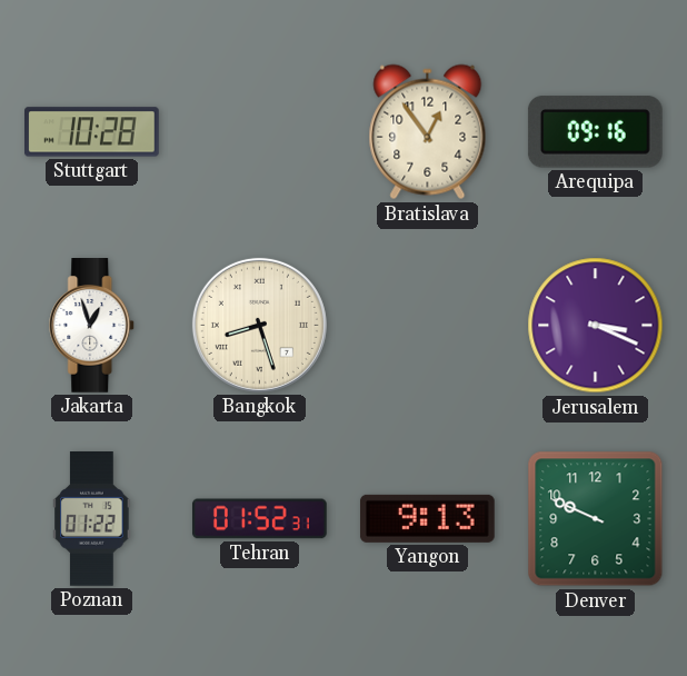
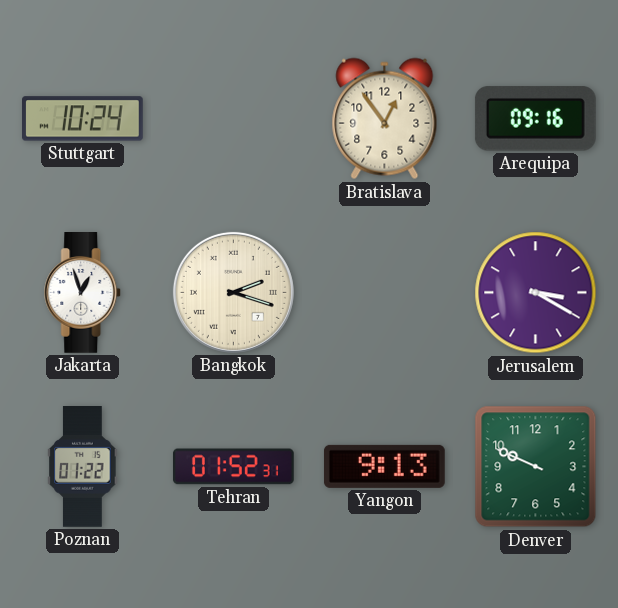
Stuttgart: 10:28 -> 10:24
Bangkok: 8:27 -> 2:18
Jerusalem: 3:19 -> 3:20
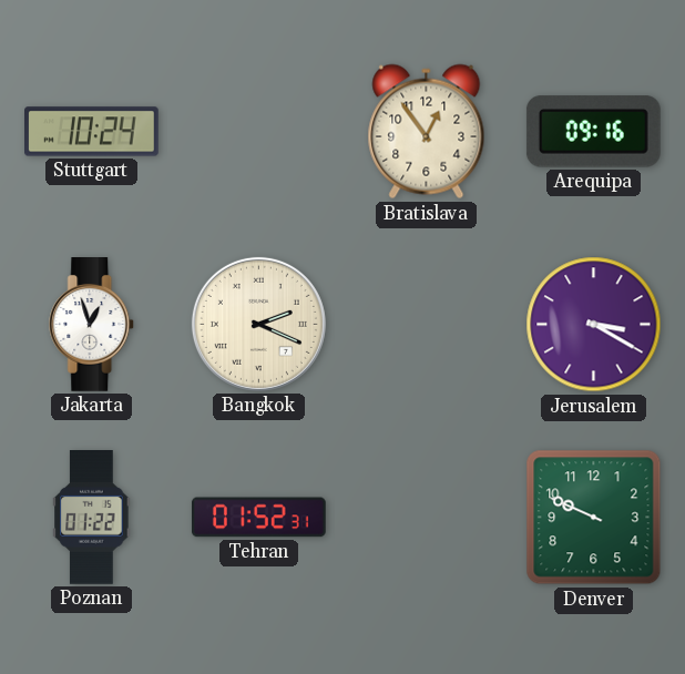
Bangkok: 2:18 -> 2:19
Yangon: 9:13 -> none
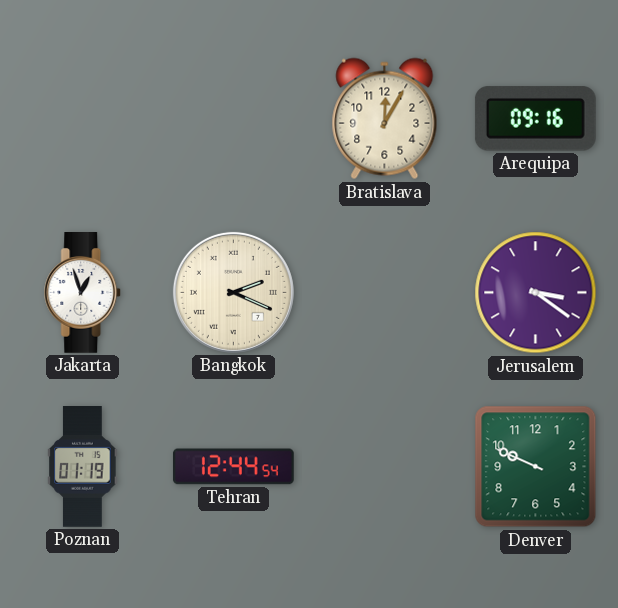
Stuttgart: 10:24 -> none
Bratislava: 12:54 -> 12:05
Jerusalem: 3:20 -> 3:21
Poznan: 01:22 -> 01:19
Tehran: 01:52 -> 12:44
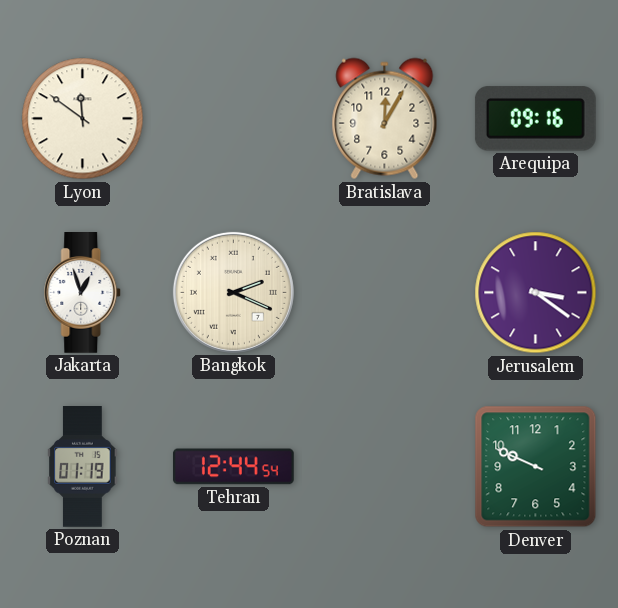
Lyon: none -> 11:51
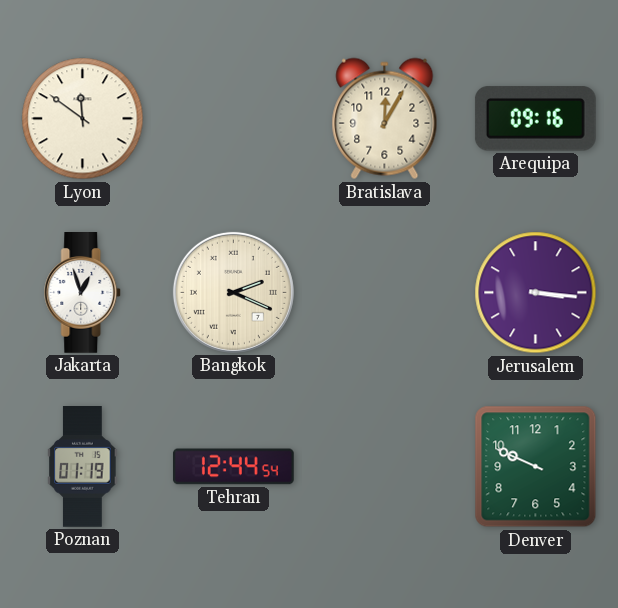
Jerusalem: 3:21 -> 3:16
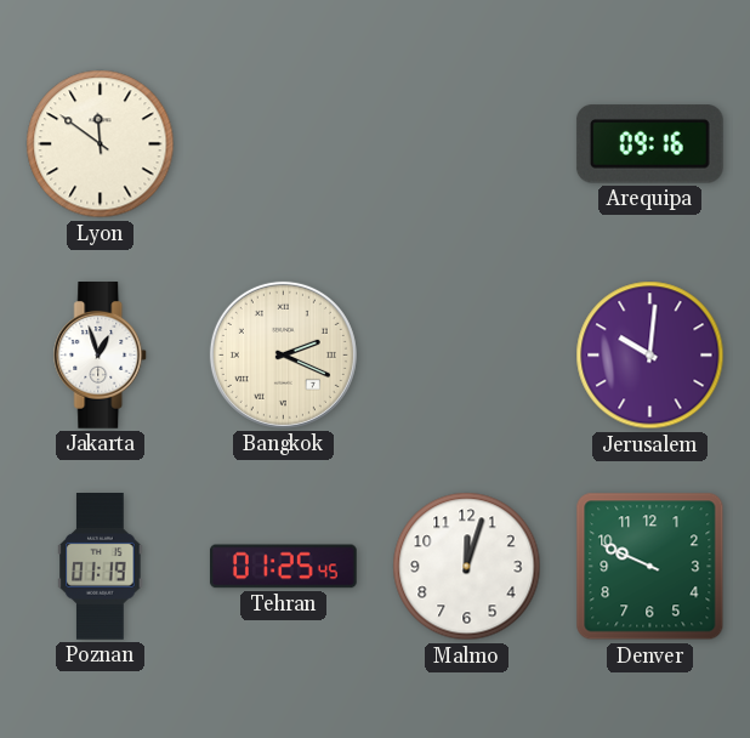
Bratislava: 12:05 -> none
Jerusalem: 3:16 -> 10:01
Tehran: 12:44 -> 01:25
Malmo: none -> 12:03
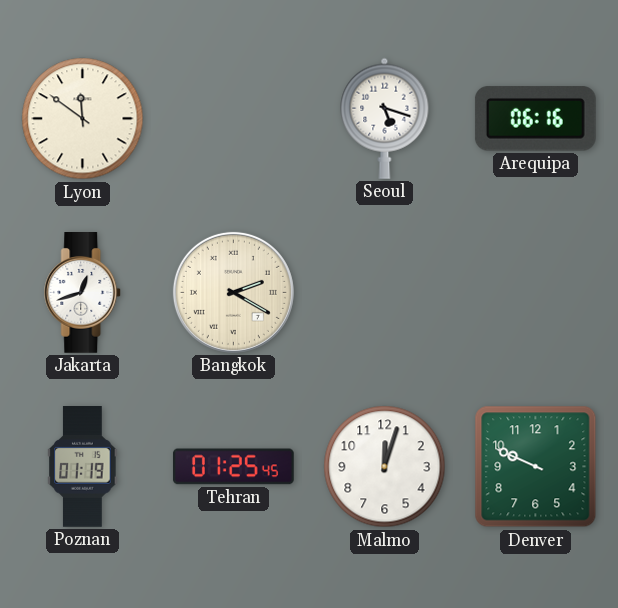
Seoul: none -> 5:18
Arequipa: 09:16 -> 06:16
Jakarta: 12:57 -> 12:42
Bangkok: 2:19 -> 2:20
Jerusalem: 10:01 -> none
